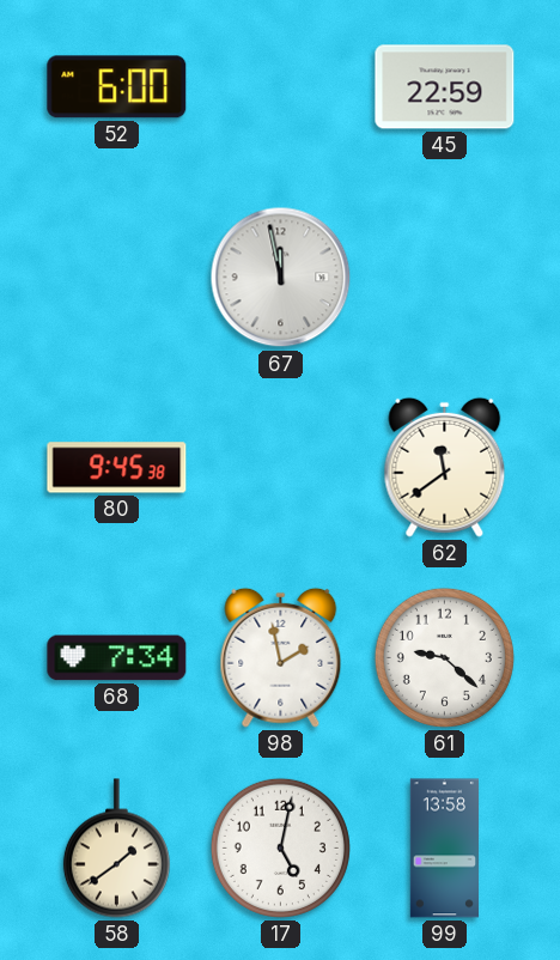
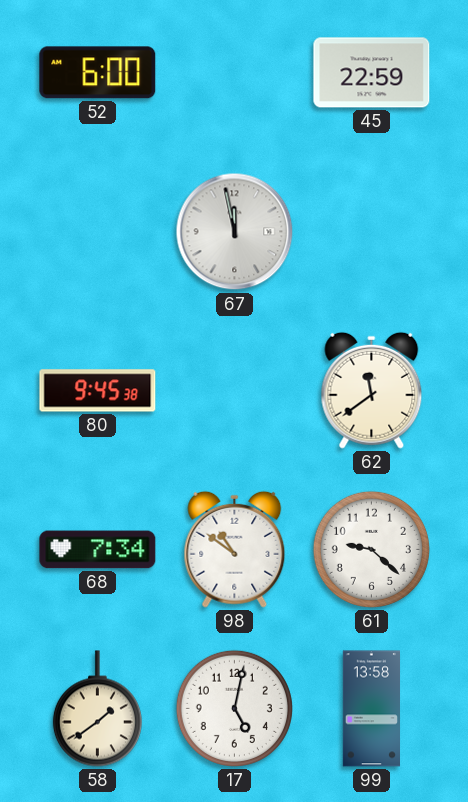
98: 1:58 -> 10:51
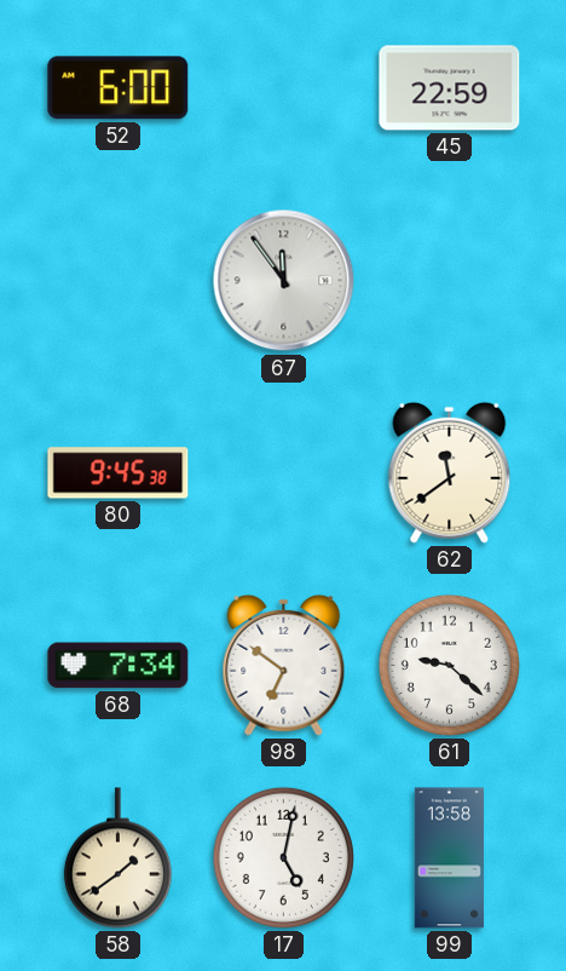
67: 11:58 -> 11:54
98: 10:51 -> 6:51
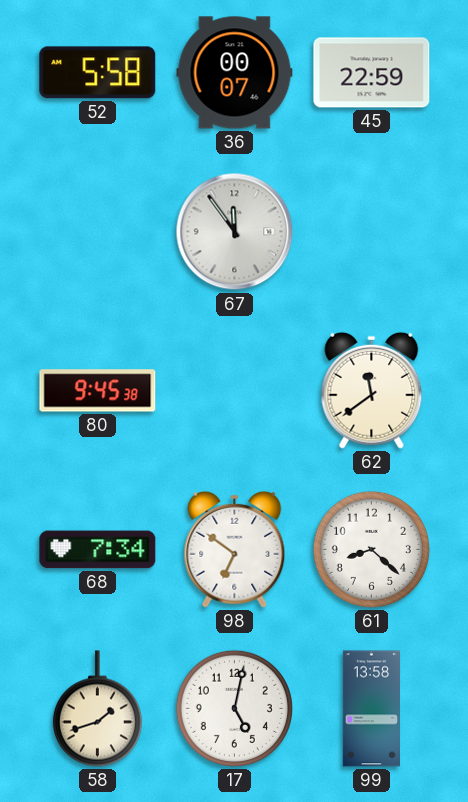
52: 6:00 -> 5:58
36: none -> 00:07
61: 9:22 -> 8:22
58: 1:39 -> 1:42
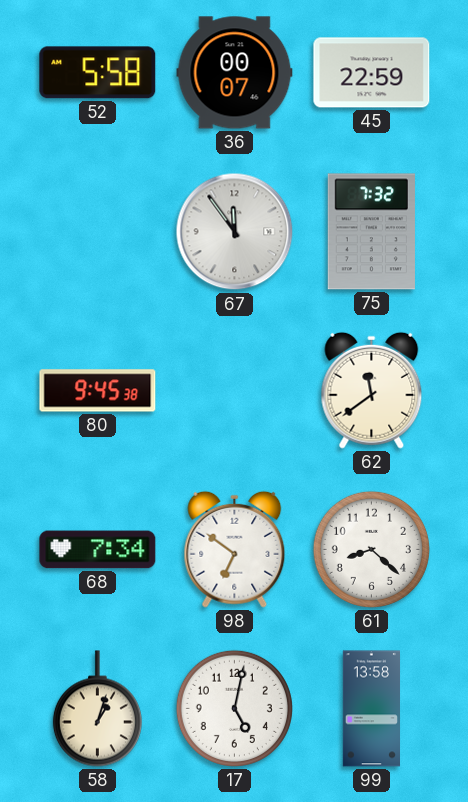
75: none -> 7:32
58: 1:42 -> 1:03
